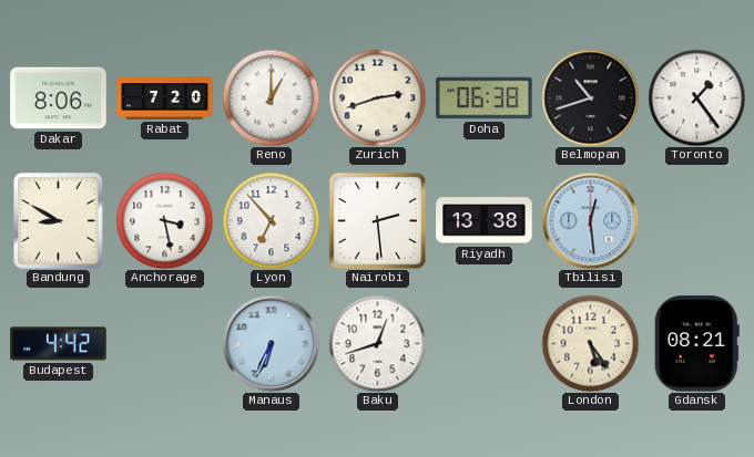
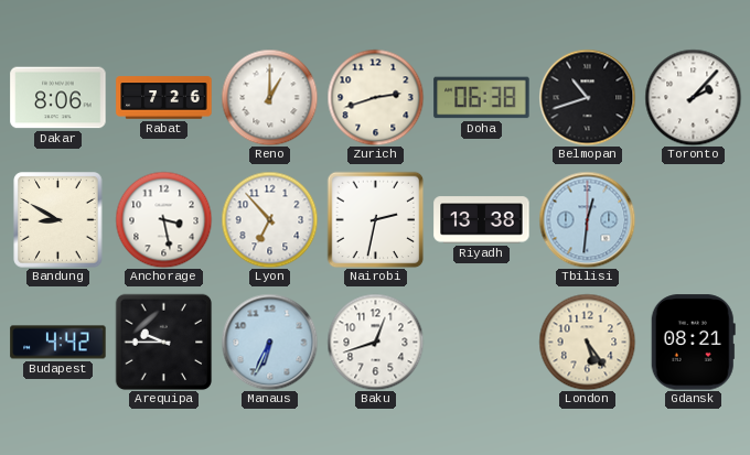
Rabat: 7:20 -> 7:26
Toronto: 1:24 -> 2:07
Nairobi: 2:29 -> 2:32
Tbilisi: 12:29 -> 12:31
Arequipa: none -> 9:45
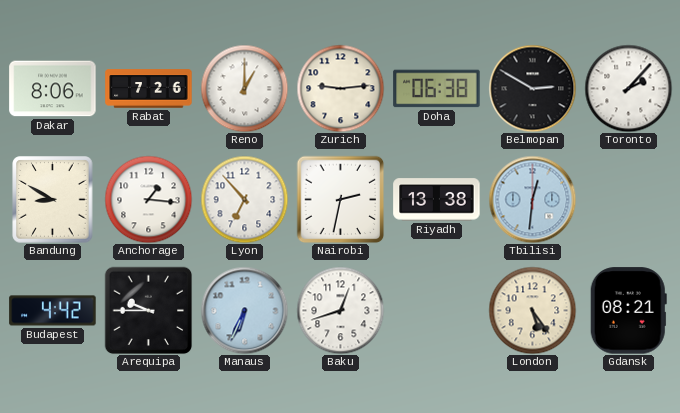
Zurich: 2:42 -> 9:14
Belmopan: 10:42 -> 2:50
Anchorage: 3:28 -> 1:16
